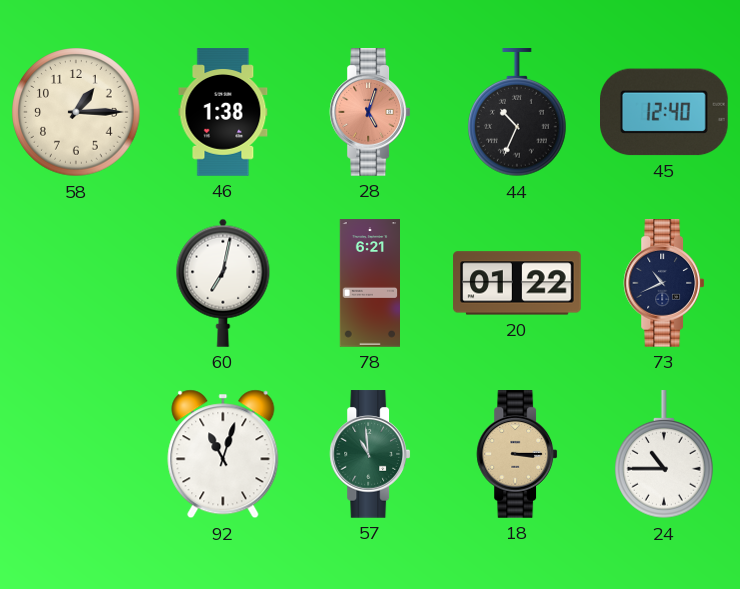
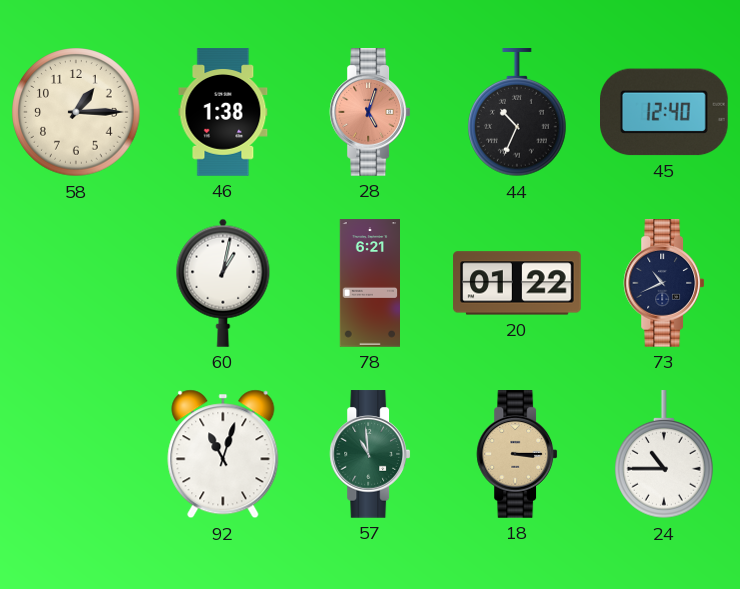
60: 7:02 -> 1:02
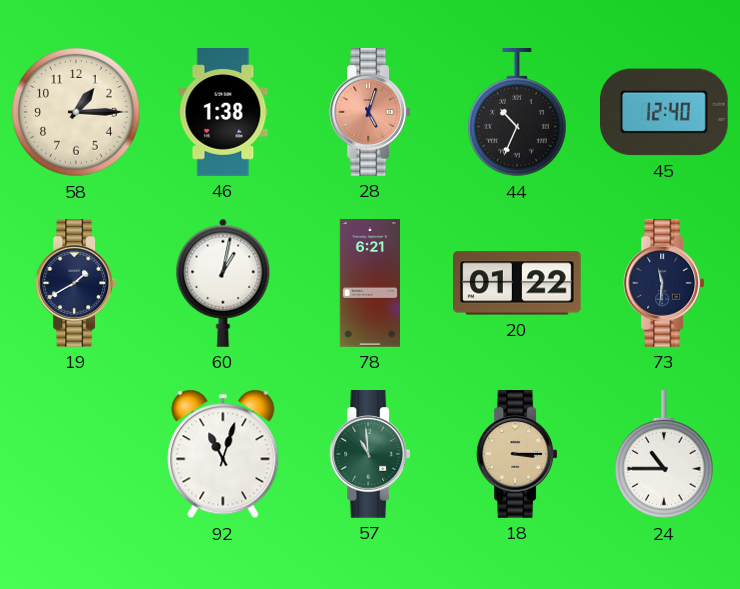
19: none -> 1:40
73: 10:41 -> 11:31
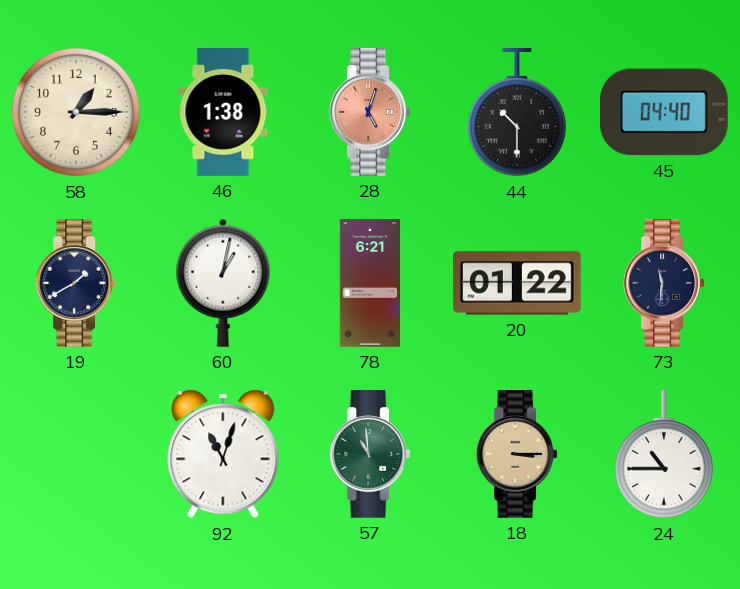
44: 10:34 -> 10:30
45: 12:40 -> 04:40
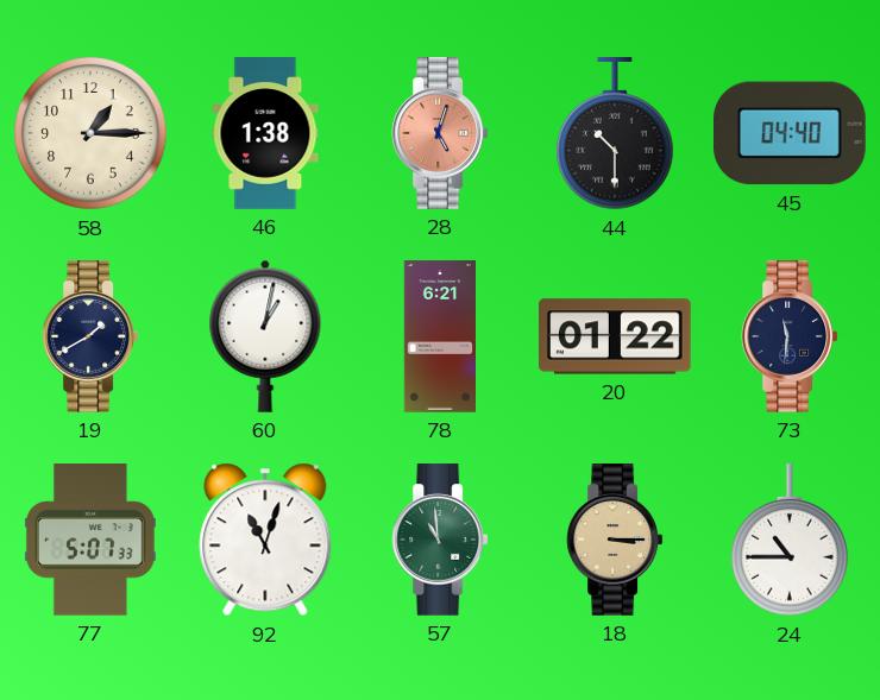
77: none -> 5:07
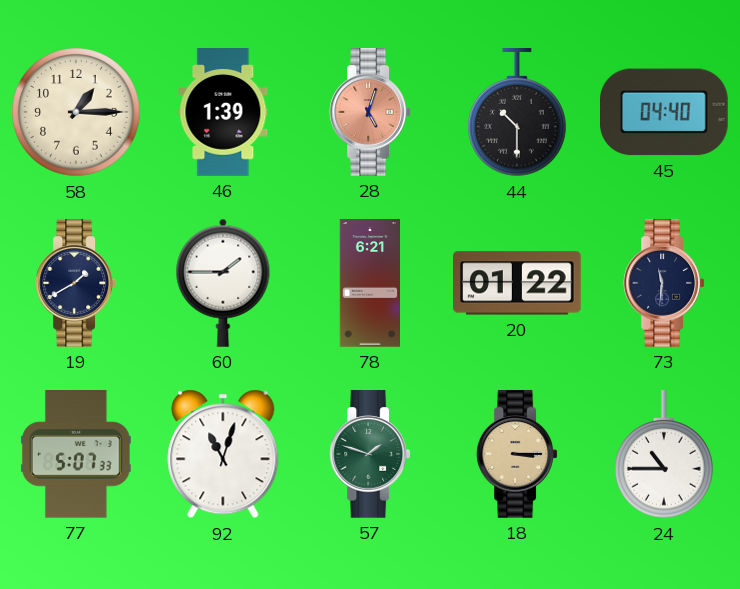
46: 1:38 -> 1:39
60: 1:02 -> 1:45
57: 10:59 -> 1:48
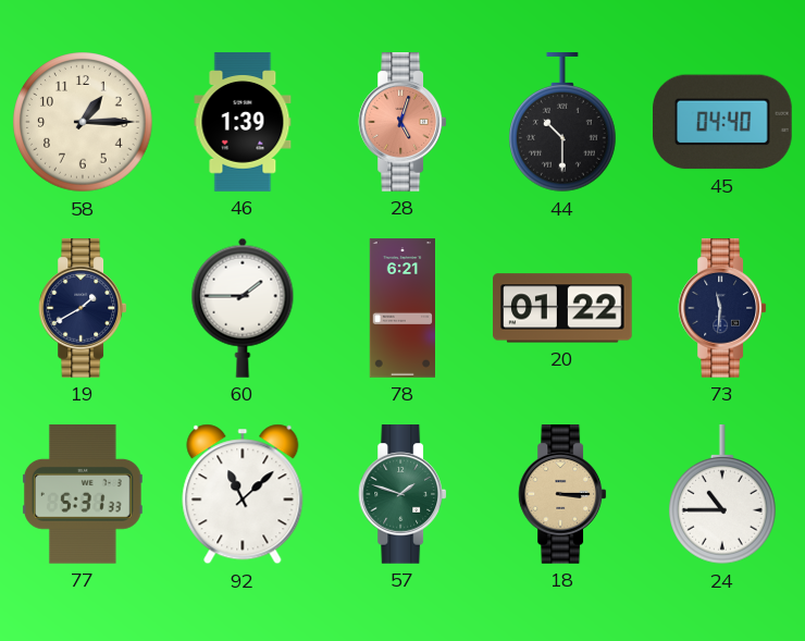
77: 5:07 -> 5:31
92: 11:03 -> 11:08
